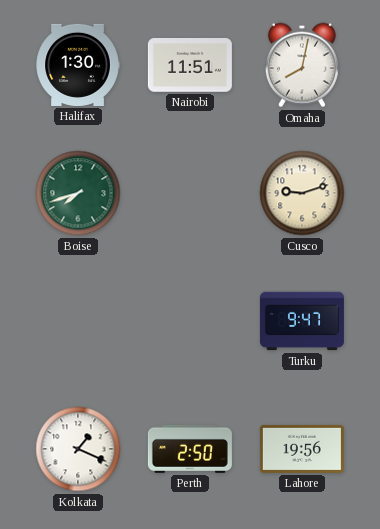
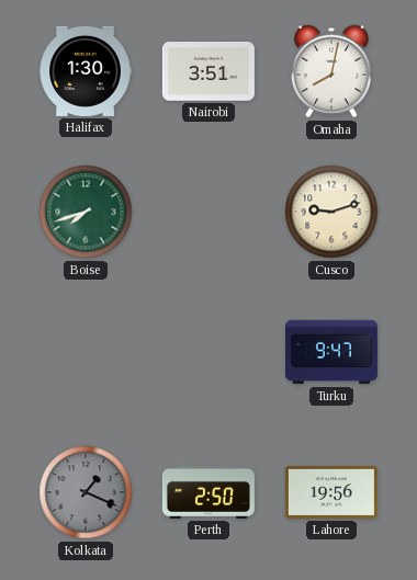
Nairobi: 11:51 -> 3:51
Kolkata dial: white -> grey
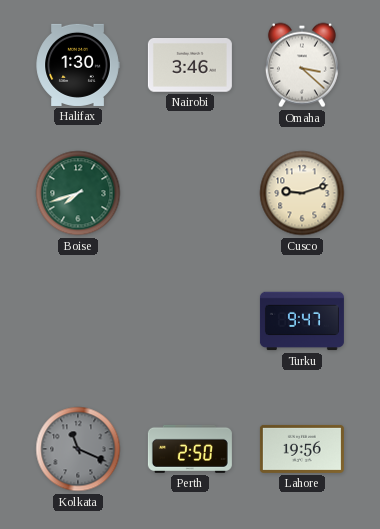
Nairobi: 3:51 -> 3:46
Omaha: 8:02 -> 3:22
Kolkata: 1:19 -> 11:19
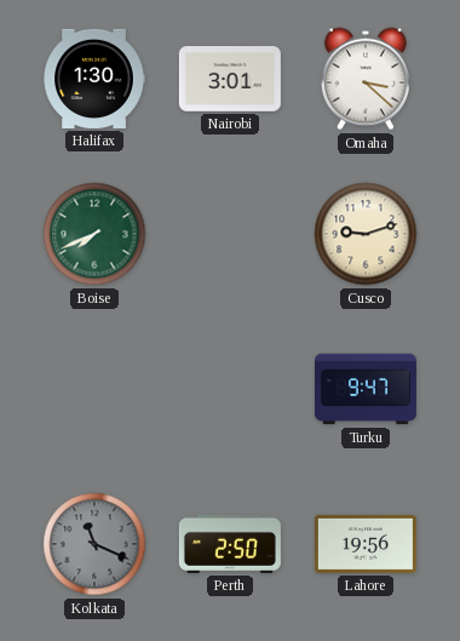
Nairobi: 3:46 -> 3:01
Boise: 7:42 -> 7:41
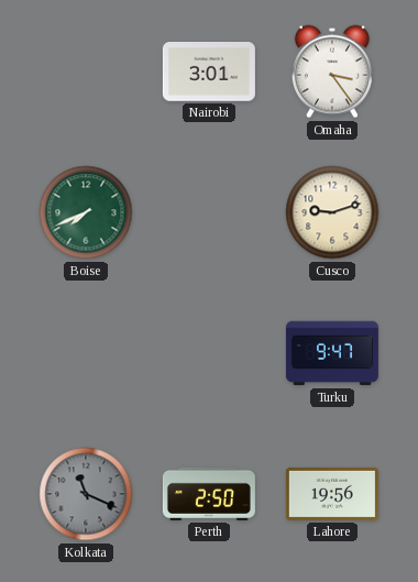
Halifax: 1:30 -> none
Omaha: 3:22 -> 3:24
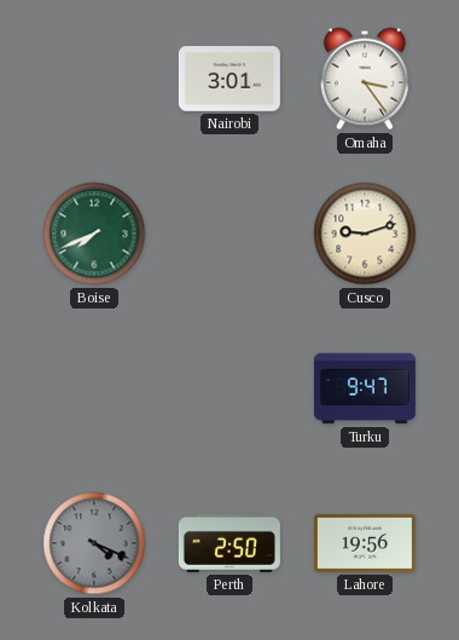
Kolkata: 11:19 -> 4:19
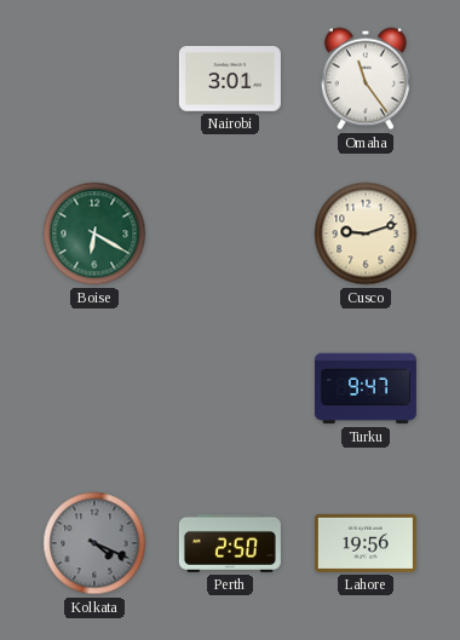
Omaha: 3:24 -> 11:24
Boise: 7:41 -> 6:20
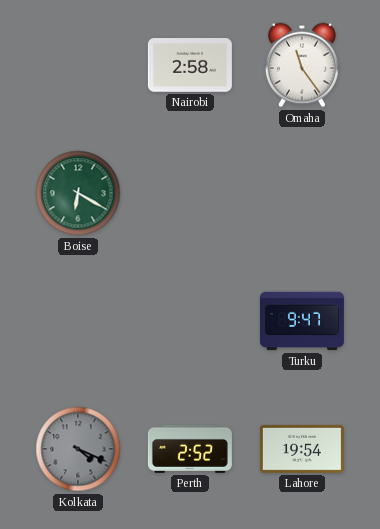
Nairobi: 3:01 -> 2:58
Cusco: 9:12 -> none
Perth: 2:50 -> 2:52
Lahore: 19:56 -> 19:54
